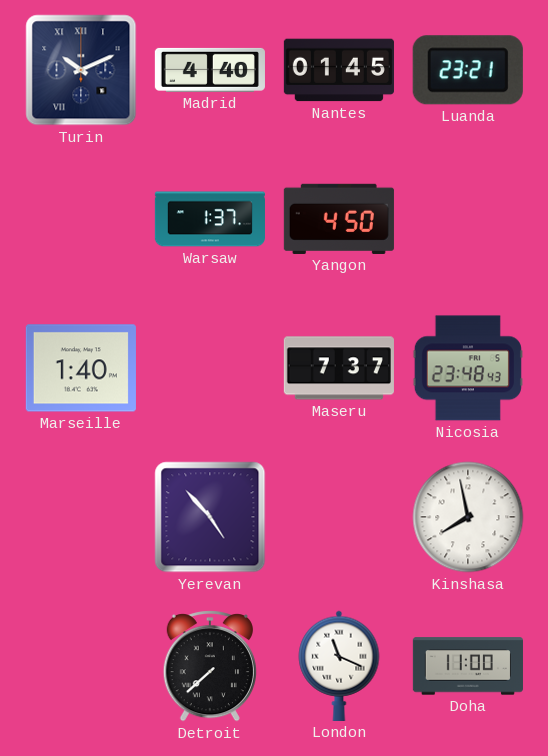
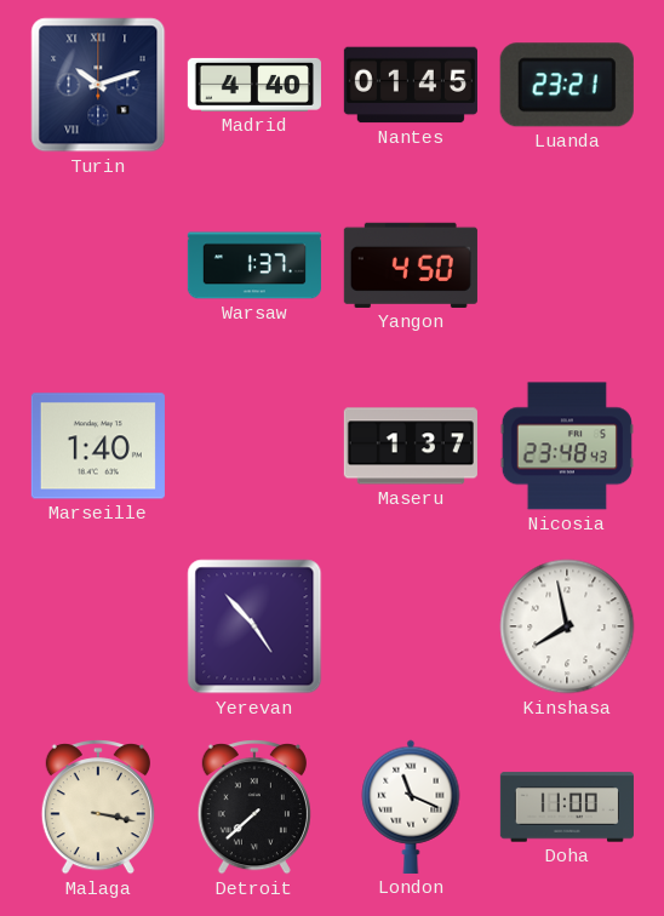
Turin: 10:11 -> 10:12
Maseru: 7:37 -> 1:37
Malaga: none -> 3:17
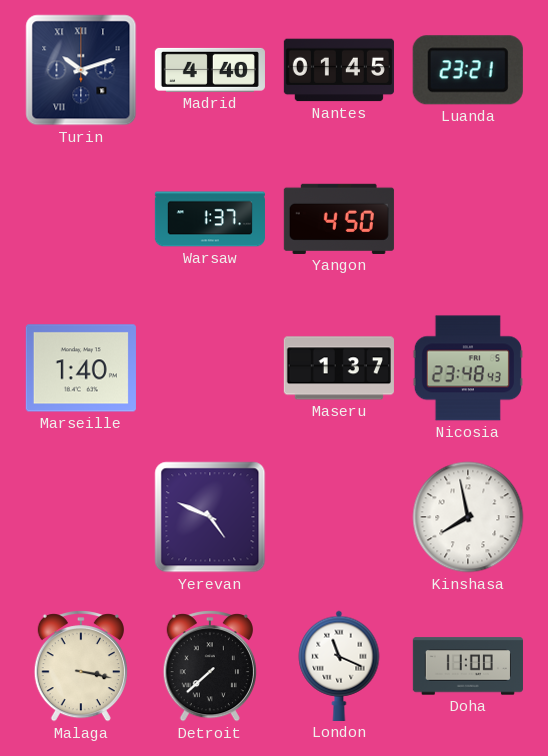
Yerevan: 4:53 -> 4:49
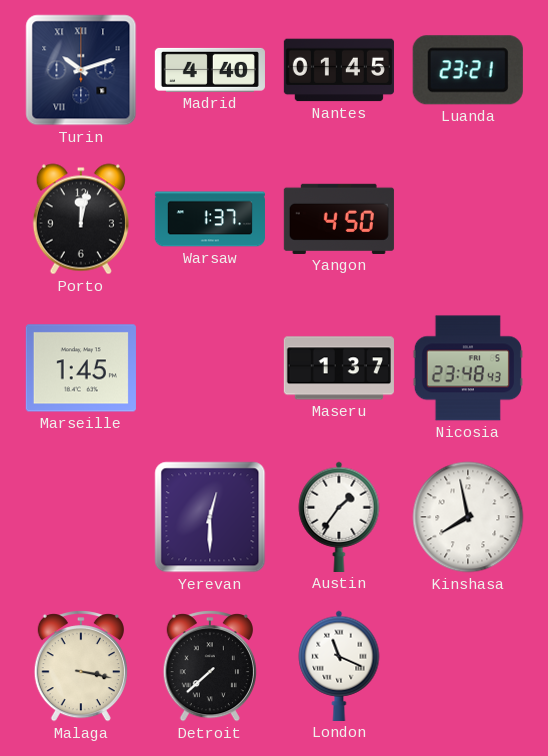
Porto: none -> 12:02
Marseille: 1:40 -> 1:45
Yerevan: 4:49 -> 12:30
Austin: none -> 1:36
Doha: 11:00 -> none
